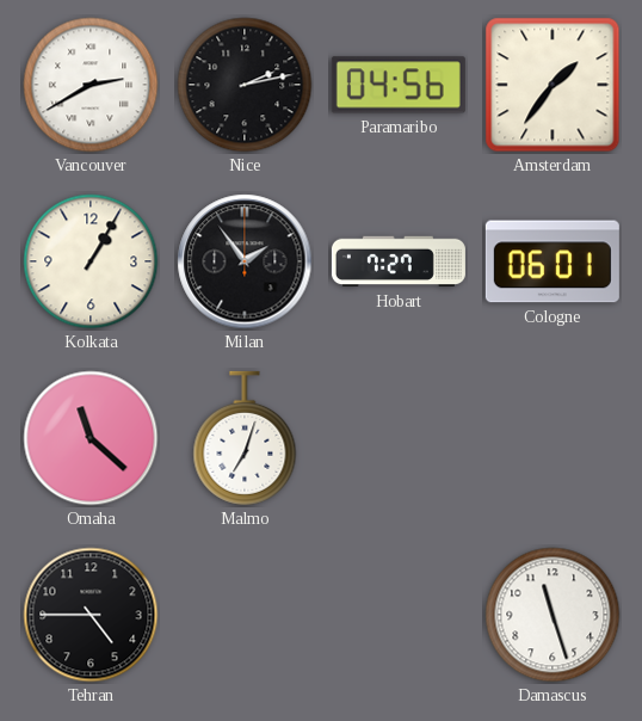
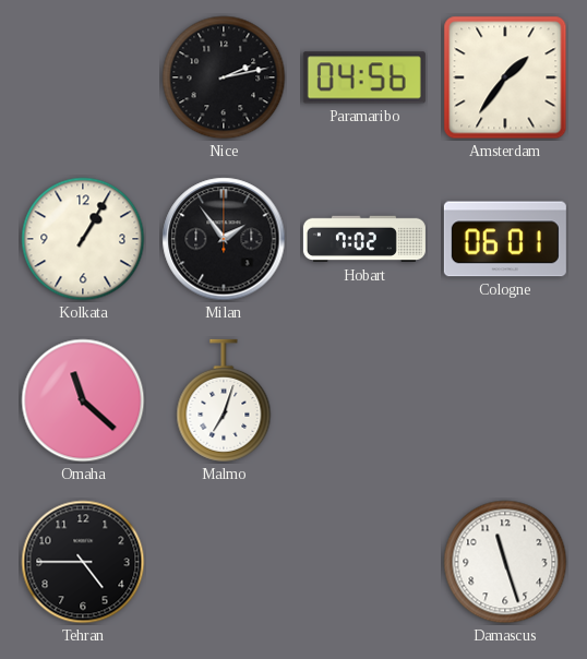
Vancouver: 2:40 -> none
Hobart: 7:27 -> 7:02
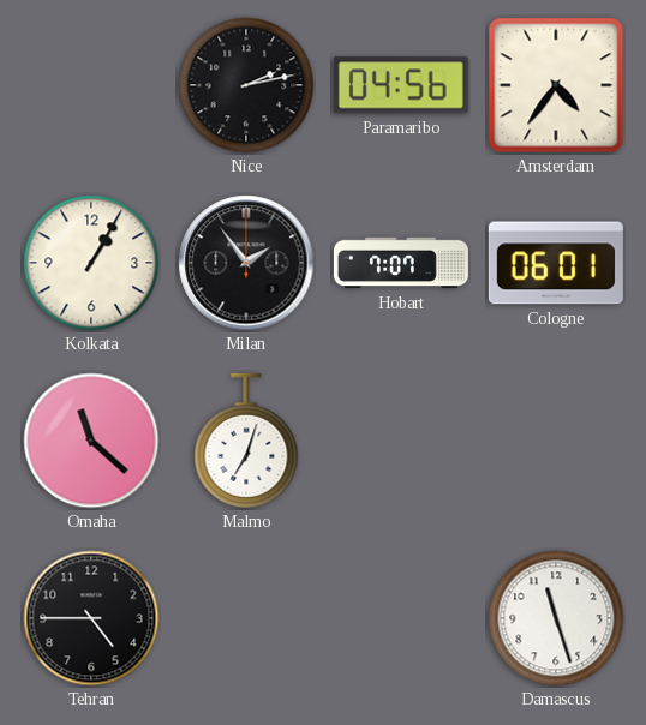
Amsterdam: 1:36 -> 4:36
Hobart: 7:02 -> 7:07
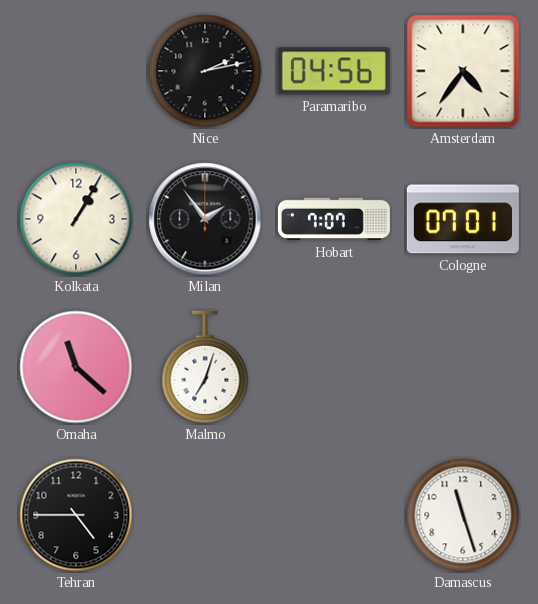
Cologne: 06:01 -> 07:01
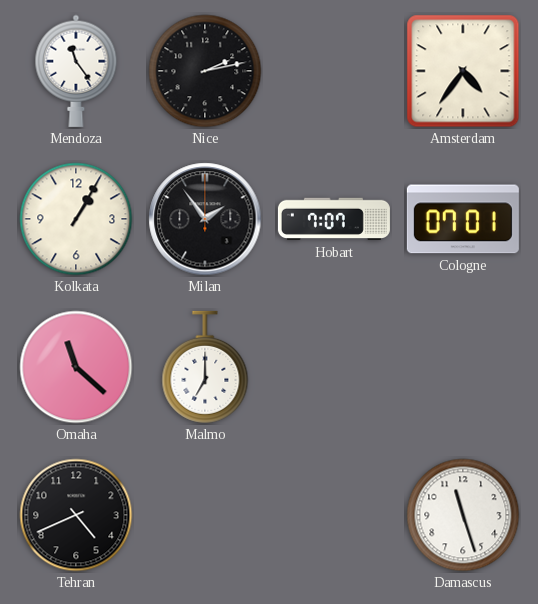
Mendoza: none -> 11:24
Paramaribo: 04:56 -> none
Malmo: 7:03 -> 7:00
Tehran: 4:45 -> 4:41
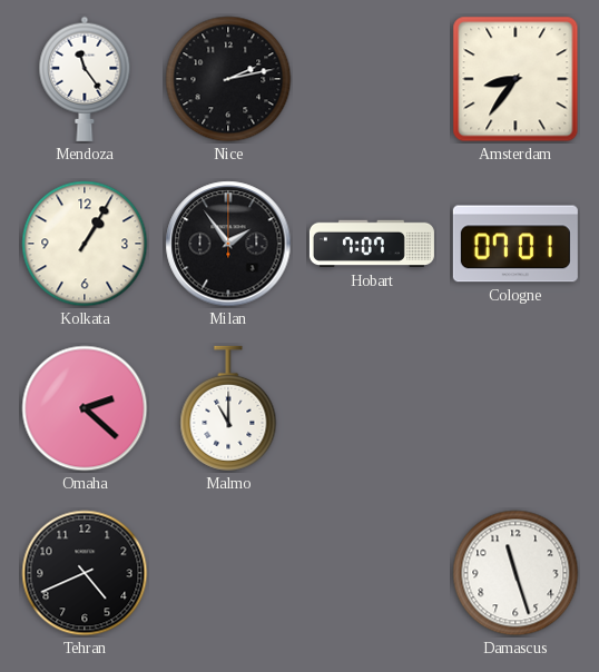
Amsterdam: 4:36 -> 8:36
Omaha: 11:22 -> 2:22
Malmo: 7:00 -> 11:00
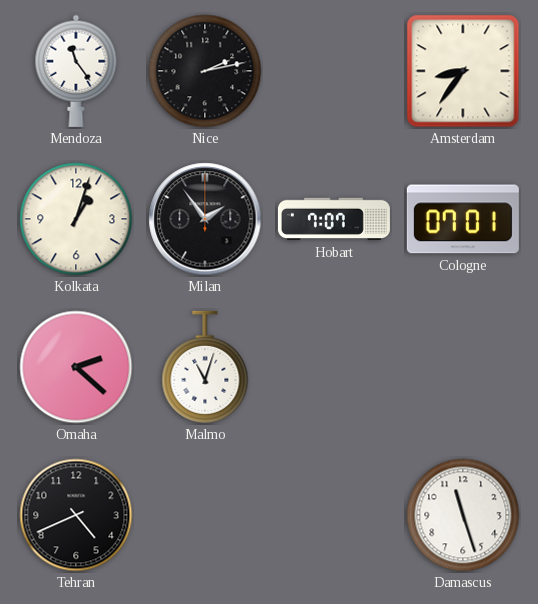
Kolkata: 1:05 -> 1:03
Malmo: 11:00 -> 11:03
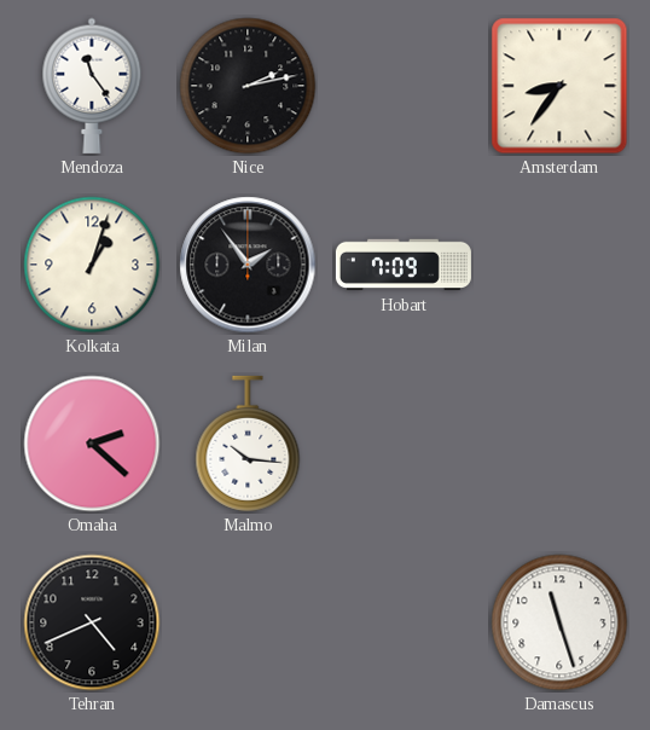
Hobart: 7:07 -> 7:09
Cologne: 07:01 -> none
Malmo: 11:03 -> 10:16
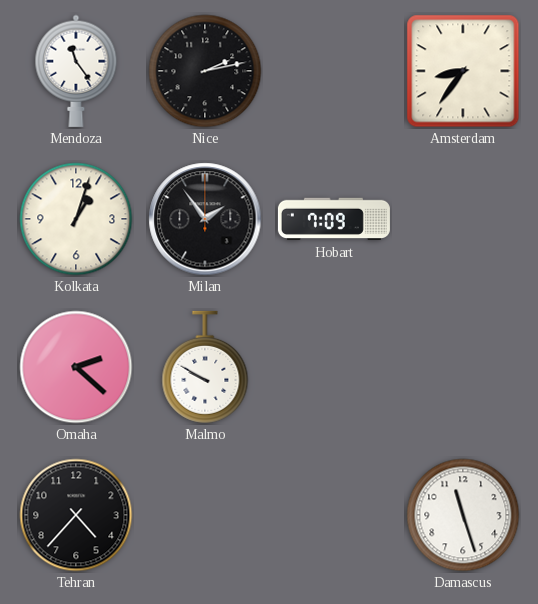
Malmo: 10:16 -> 9:50
Tehran: 4:41 -> 4:37
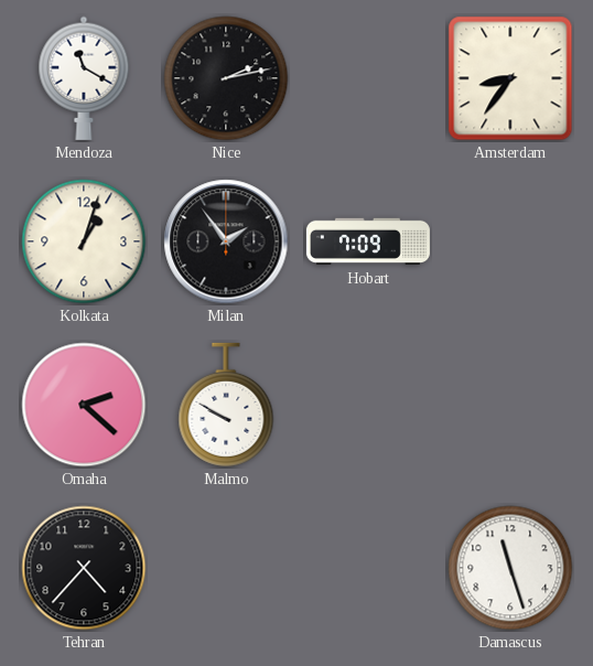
Mendoza: 11:24 -> 11:20
